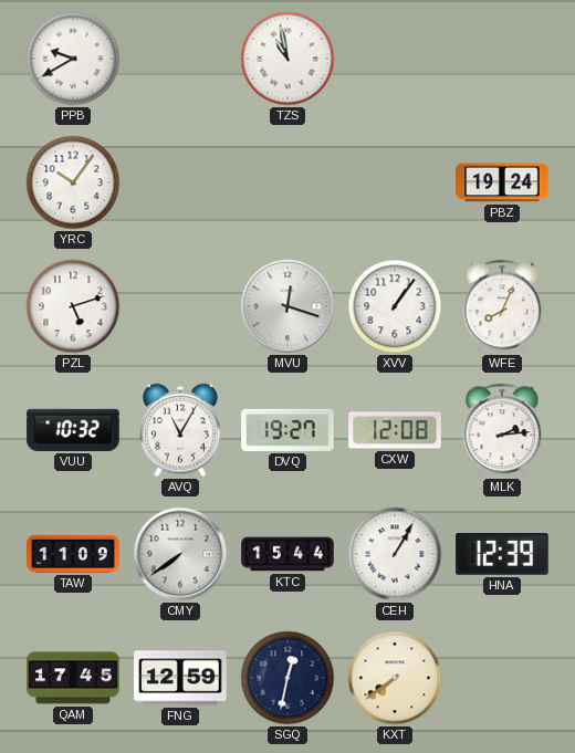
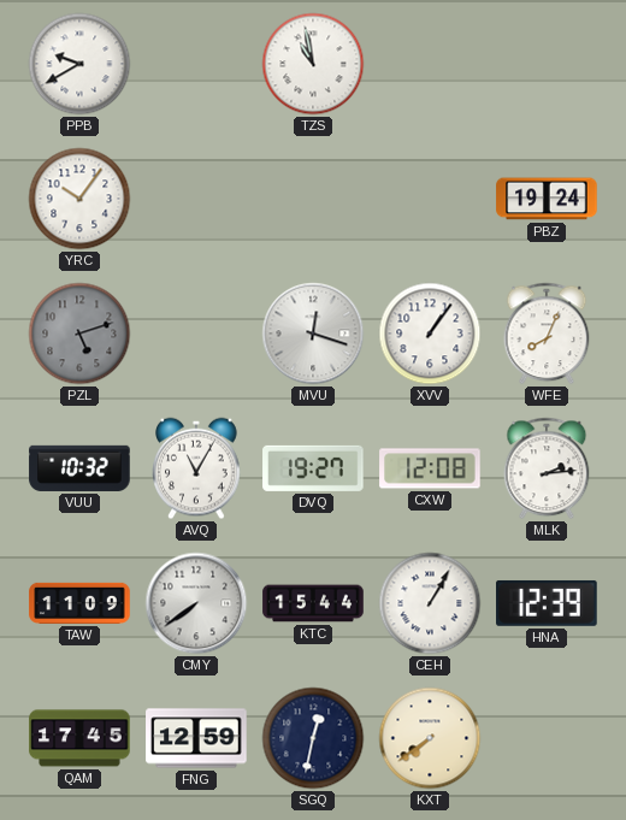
PZL dial: white -> grey
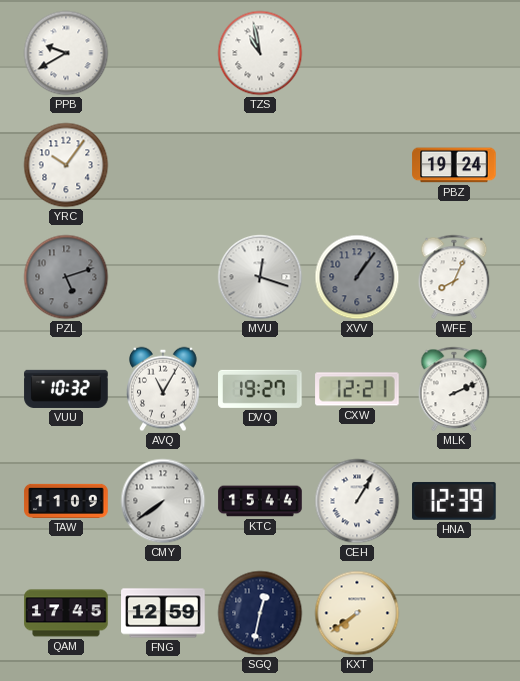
XVV dial: white -> grey
CXW: 12:08 -> 12:21
MLK: 2:14 -> 2:11
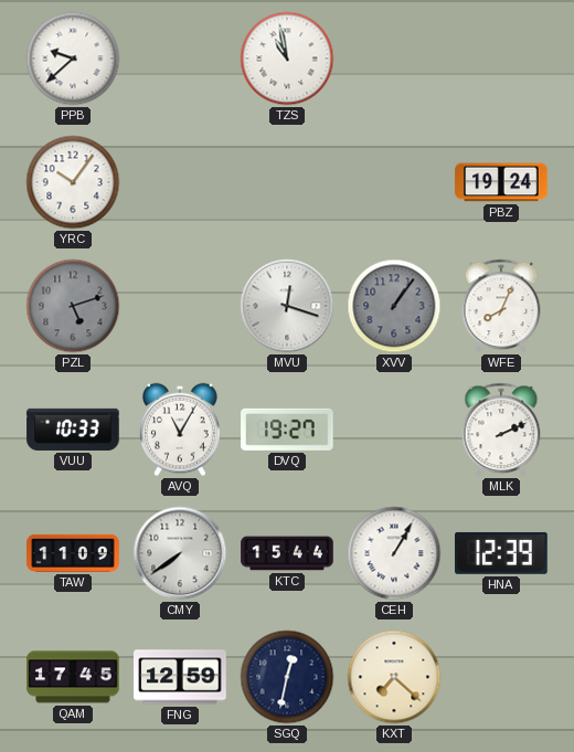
PPB: 9:40 -> 9:38
VUU: 10:32 -> 10:33
CXW: 12:21 -> none
KXT: 7:39 -> 7:22
